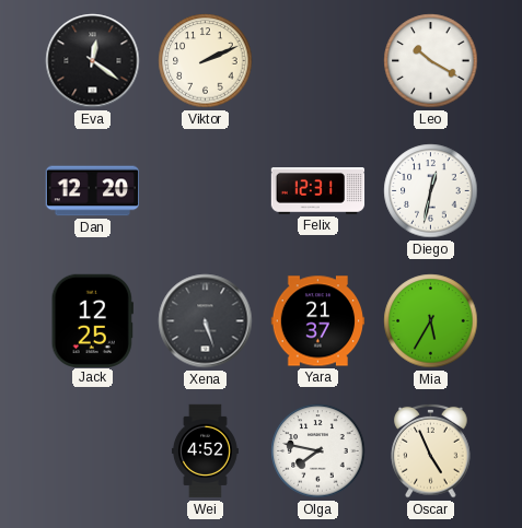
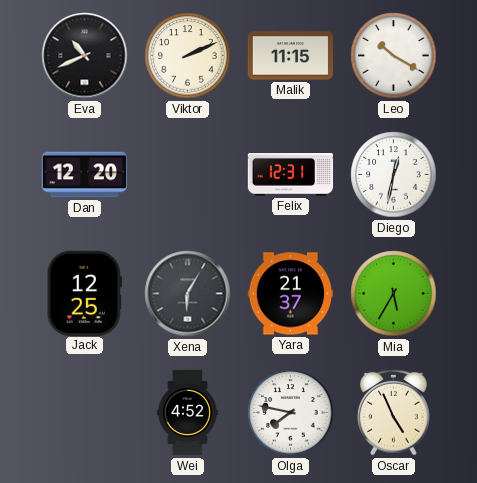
Eva: 12:21 -> 10:41
Malik: none -> 11:15
Xena: 5:27 -> 6:05
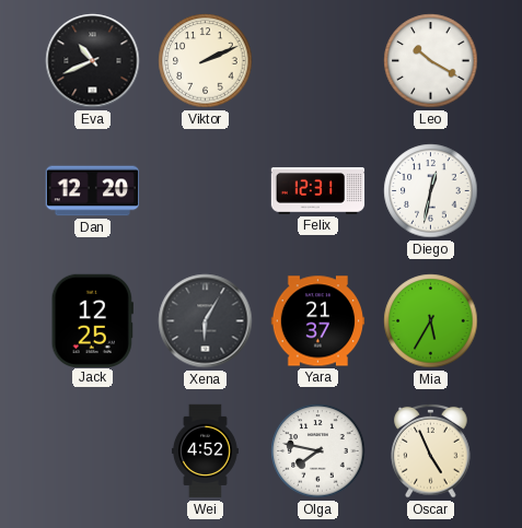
Malik: 11:15 -> none
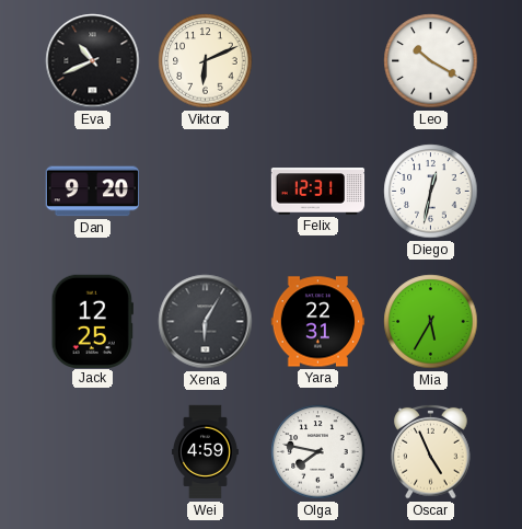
Viktor: 2:11 -> 6:11
Dan: 12:20 -> 9:20
Yara: 21:37 -> 22:31
Wei: 4:52 -> 4:59
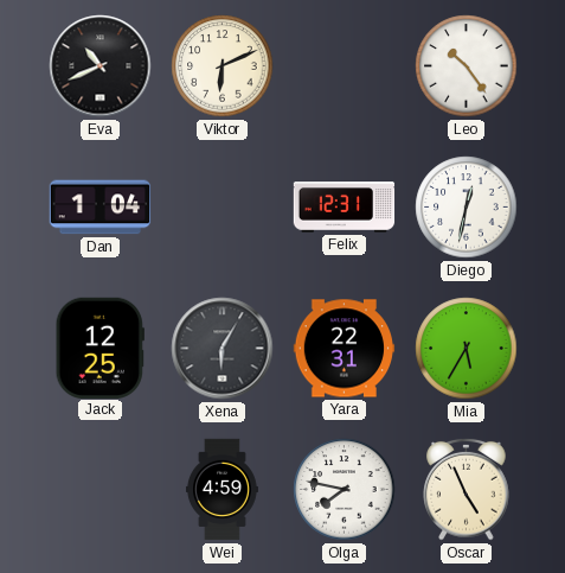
Leo: 10:20 -> 10:24
Dan: 9:20 -> 1:04
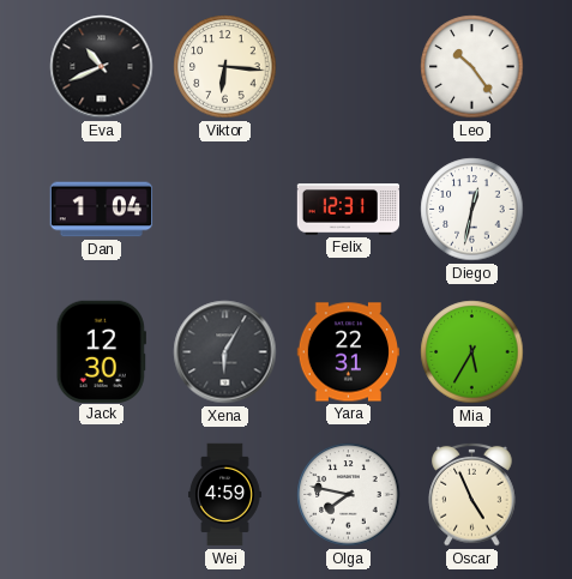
Viktor: 6:11 -> 6:16
Jack: 12:25 -> 12:30
